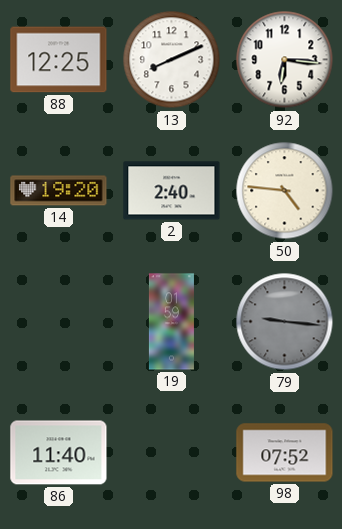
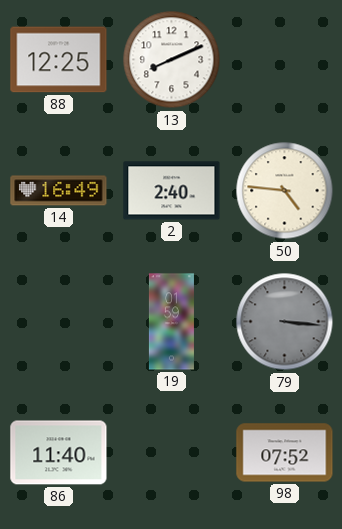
92: 6:16 -> none
14: 19:20 -> 16:49
79: 9:16 -> 3:16
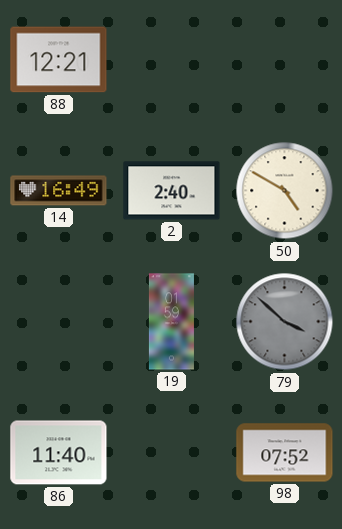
88: 12:25 -> 12:21
13: 8:11 -> none
50: 4:46 -> 4:50
79: 3:16 -> 3:52
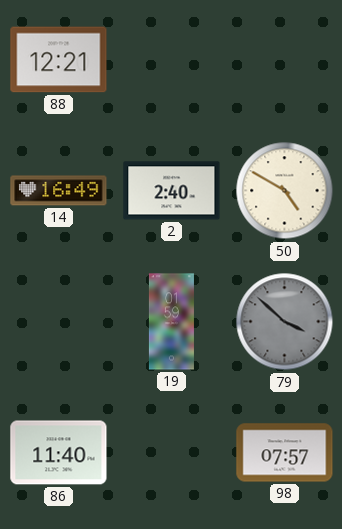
98: 07:52 -> 07:57
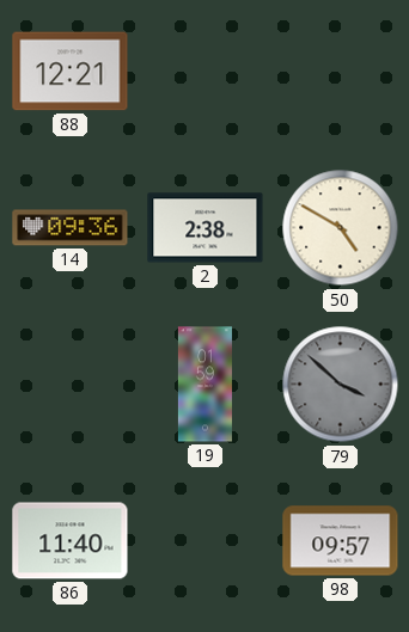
14: 16:49 -> 09:36
2: 2:40 -> 2:38
98: 07:57 -> 09:57
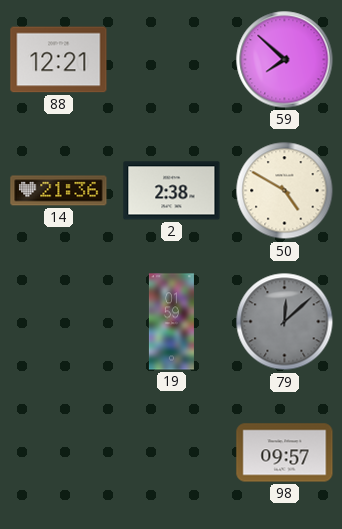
59: none -> 7:52
14: 09:36 -> 21:36
79: 3:52 -> 12:08
86: 11:40 -> none
